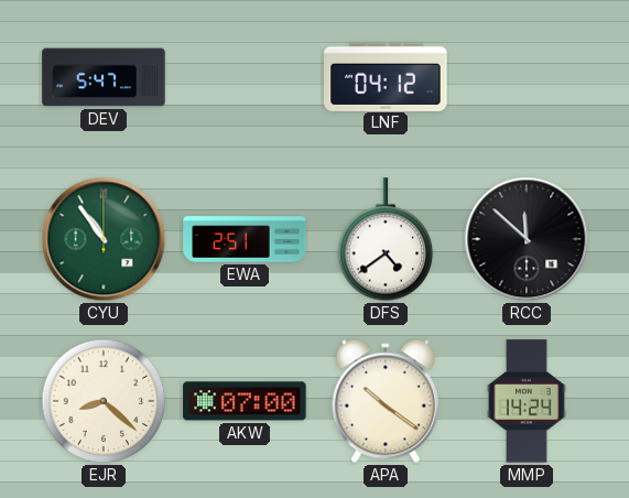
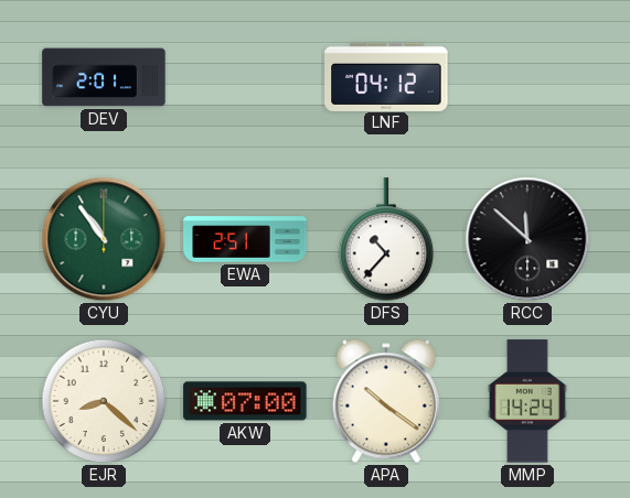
DEV: 5:47 -> 2:01
DFS: 4:39 -> 10:37
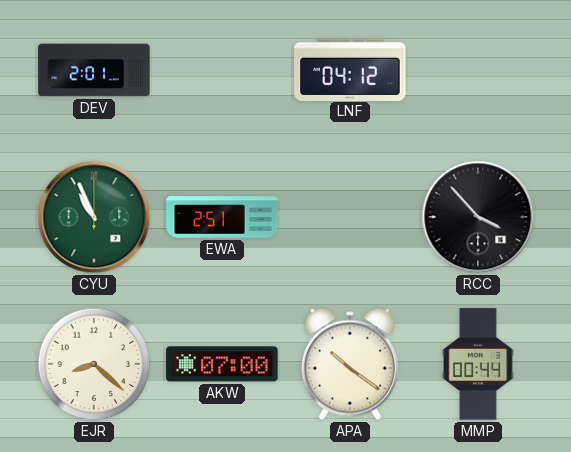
CYU: 10:54 -> 10:56
DFS: 10:37 -> none
RCC: 11:52 -> 3:53
MMP: 14:24 -> 00:44
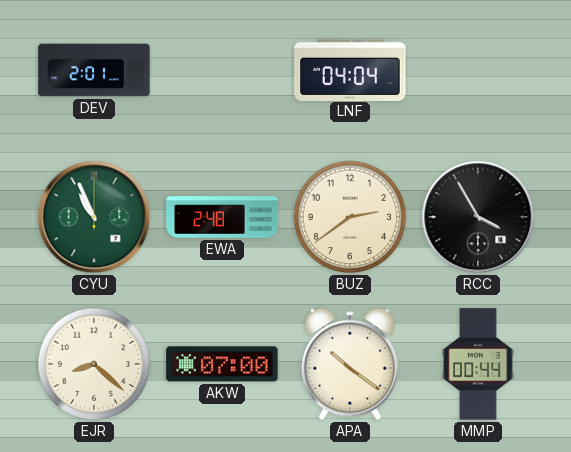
LNF: 04:12 -> 04:04
EWA: 2:51 -> 2:48
BUZ: none -> 2:39
RCC: 3:53 -> 3:55
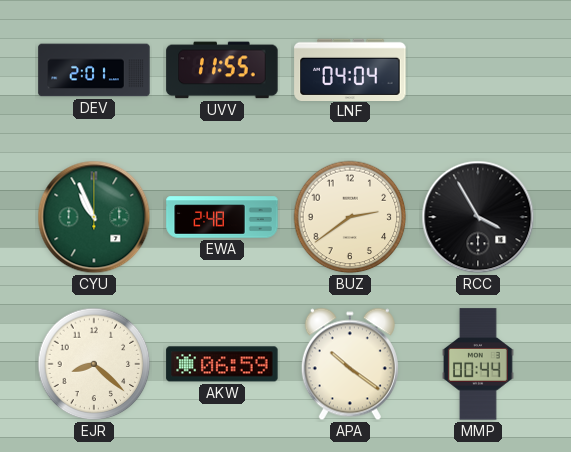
UVV: none -> 11:55
AKW: 07:00 -> 06:59
